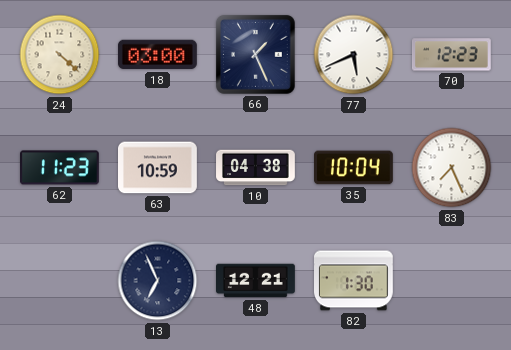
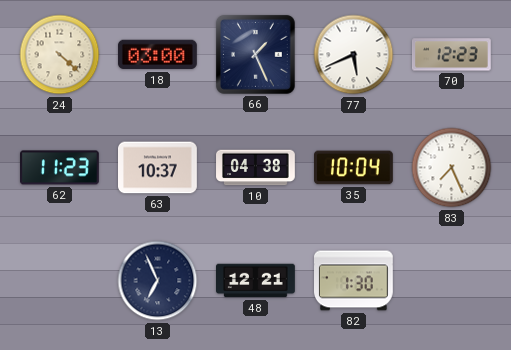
63: 10:59 -> 10:37
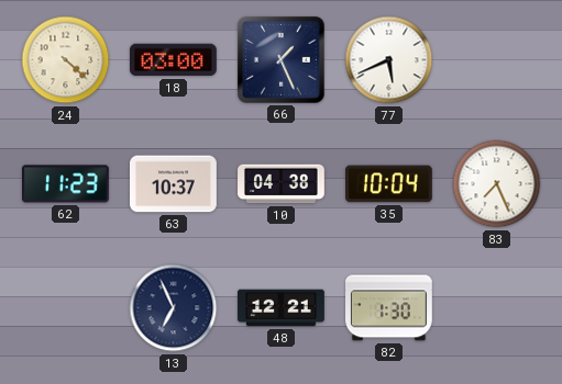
70: 12:23 -> none
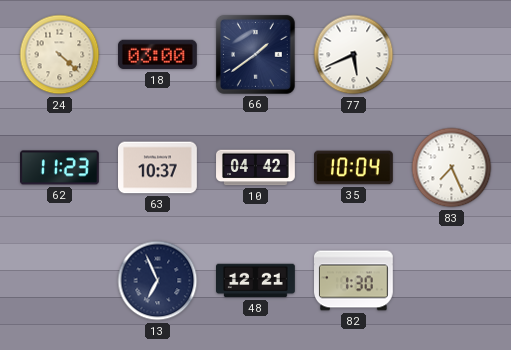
66: 1:26 -> 1:39
10: 04:38 -> 04:42
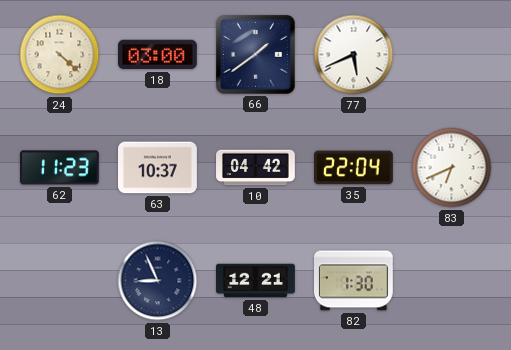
35: 10:04 -> 22:04
83: 7:26 -> 6:41
13: 6:56 -> 8:56
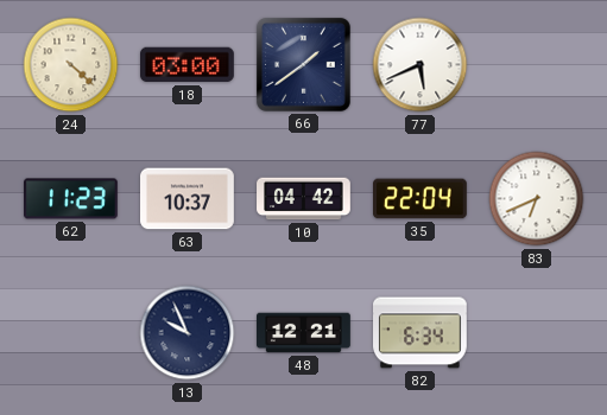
13: 8:56 -> 9:56
82: 1:30 -> 6:34
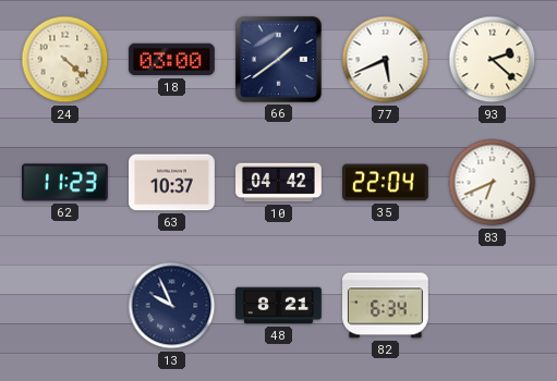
93: none -> 2:22
48: 12:21 -> 8:21
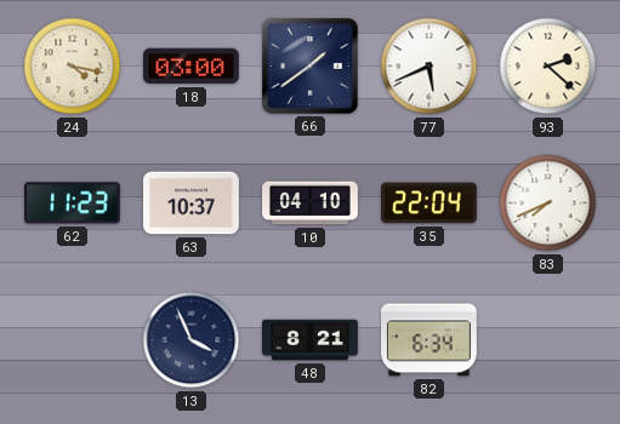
24: 4:22 -> 4:17
10: 04:42 -> 04:10
83: 6:41 -> 7:41
13: 9:56 -> 3:56
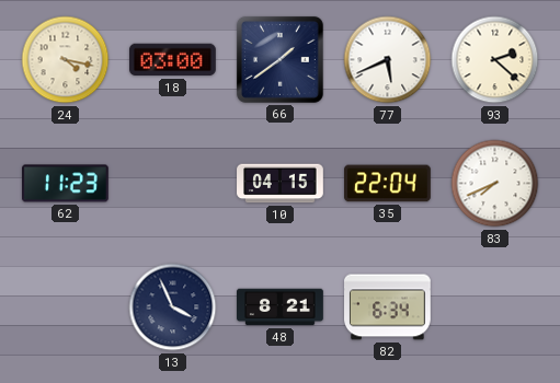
63: 10:37 -> none
10: 04:10 -> 04:15
